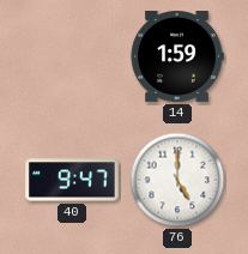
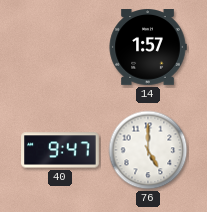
14: 1:59 -> 1:57
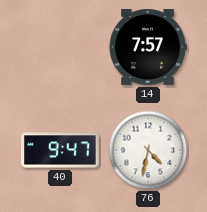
14: 1:57 -> 7:57
76: 5:00 -> 4:32
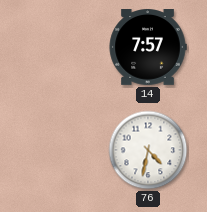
40: 9:47 -> none
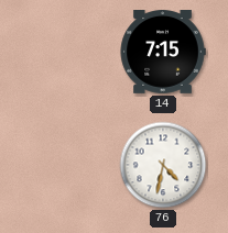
14: 7:57 -> 7:15
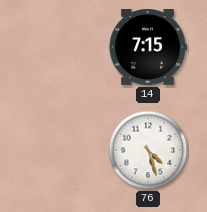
76: 4:32 -> 4:27
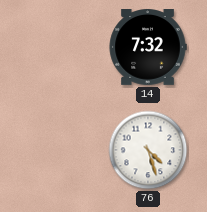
14: 7:15 -> 7:32
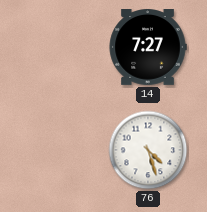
14: 7:32 -> 7:27
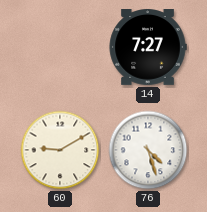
60: none -> 9:10
